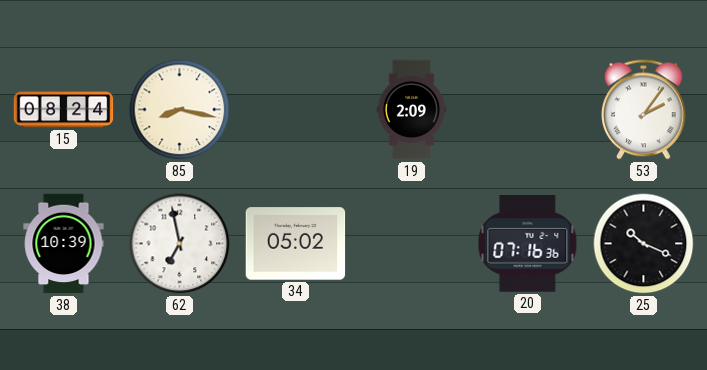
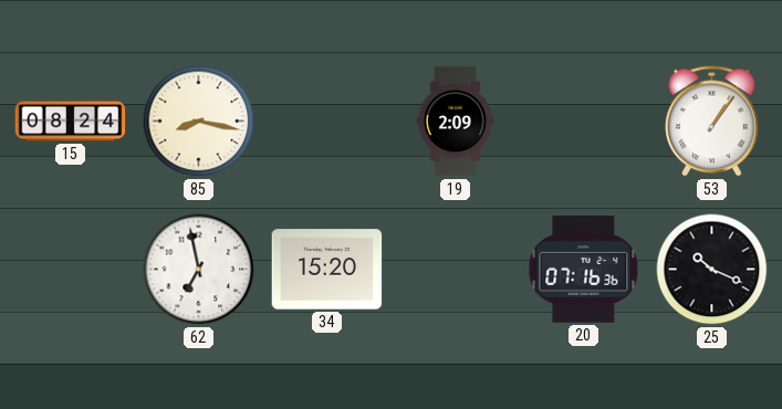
53: 2:06 -> 1:06
38: 10:39 -> none
34: 05:02 -> 15:20
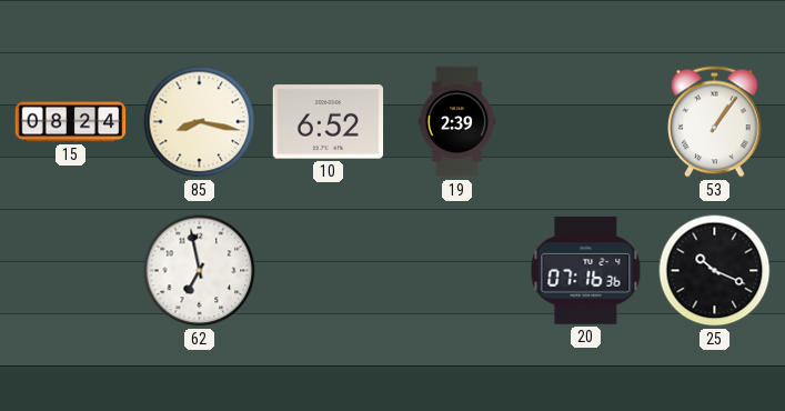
10: none -> 6:52
19: 2:09 -> 2:39
34: 15:20 -> none
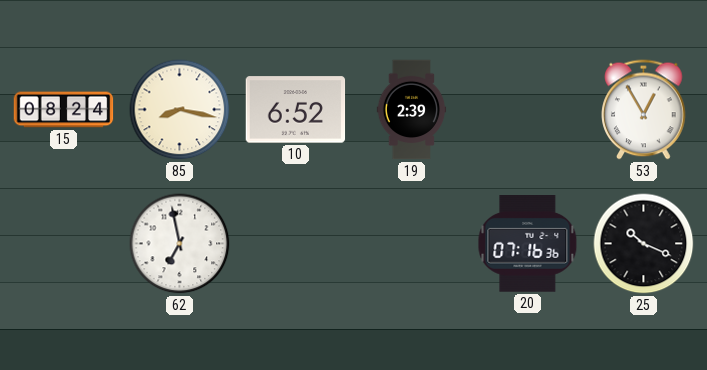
53: 1:06 -> 12:55
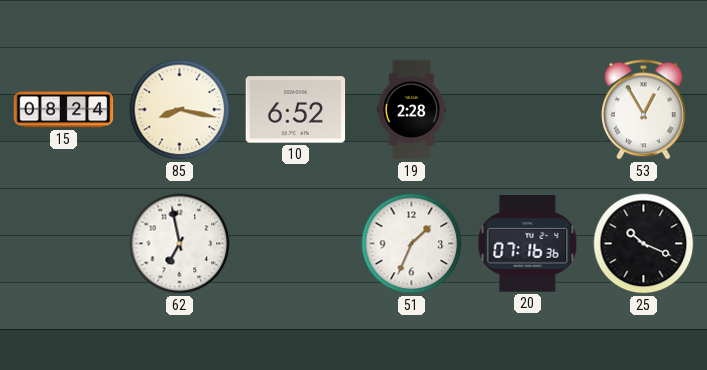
19: 2:39 -> 2:28
51: none -> 1:34
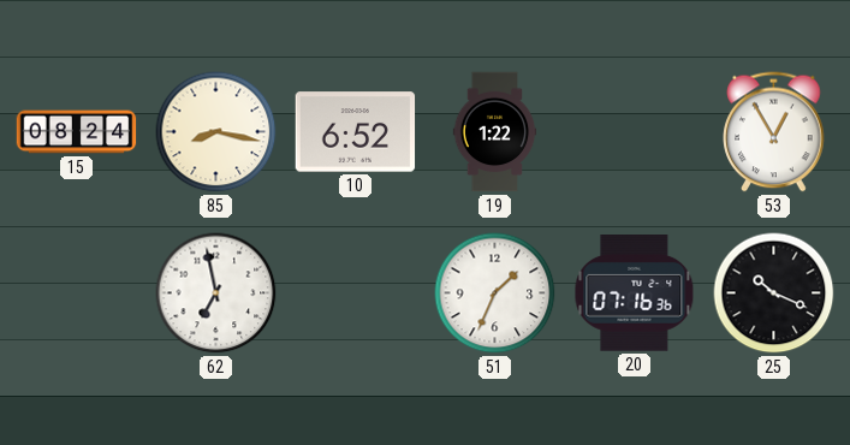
19: 2:28 -> 1:22
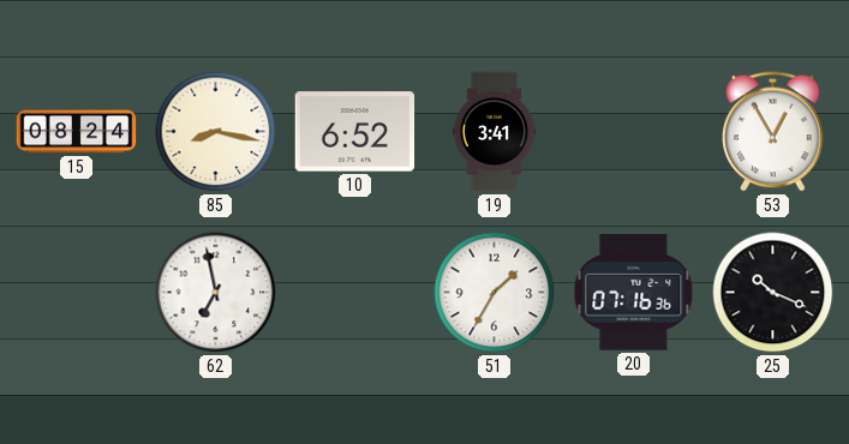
19: 1:22 -> 3:41
51: 1:34 -> 1:35
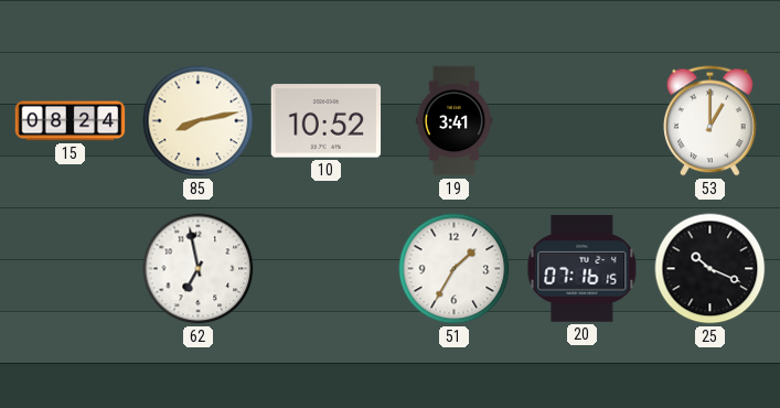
85: 8:17 -> 8:13
10: 6:52 -> 10:52
53: 12:55 -> 1:00
20: 07:16:36 -> 07:16:15
